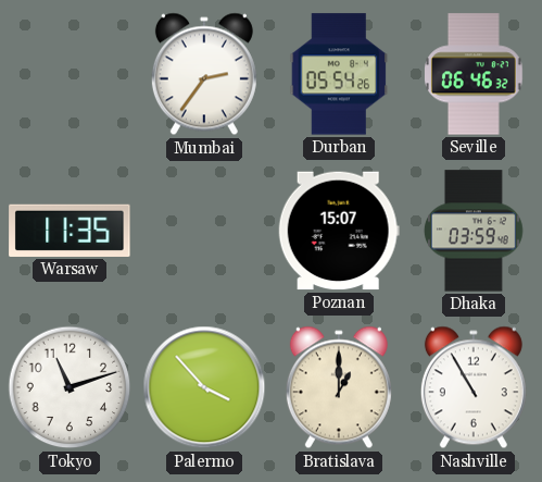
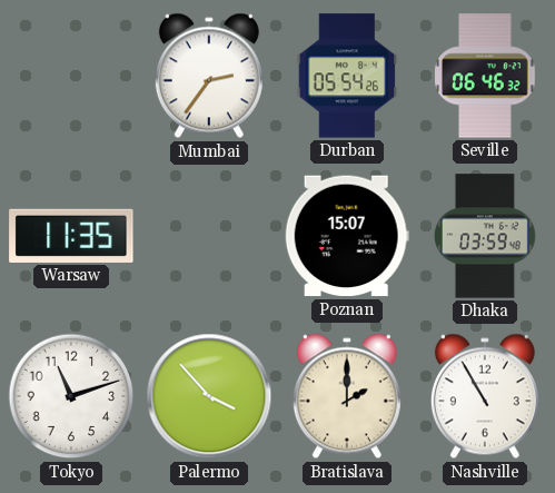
Bratislava: 1:00 -> 2:00
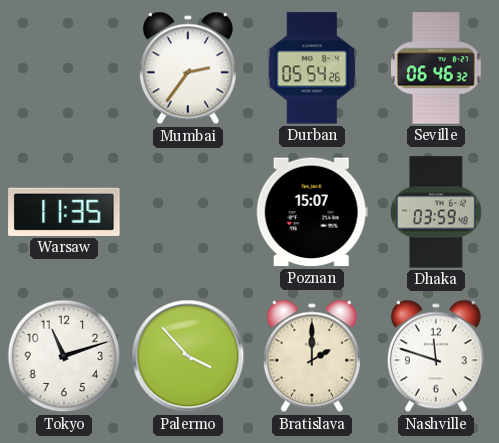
Nashville: 10:55 -> 11:48
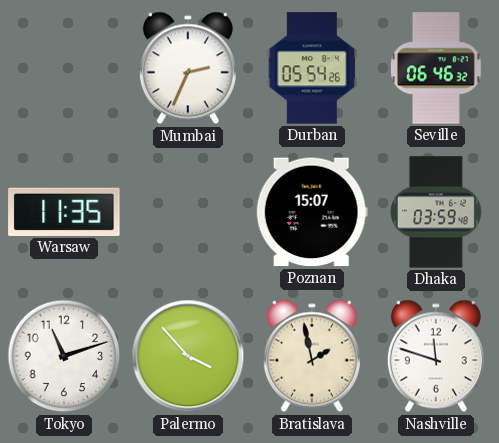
Mumbai: 2:36 -> 2:34
Bratislava: 2:00 -> 1:58
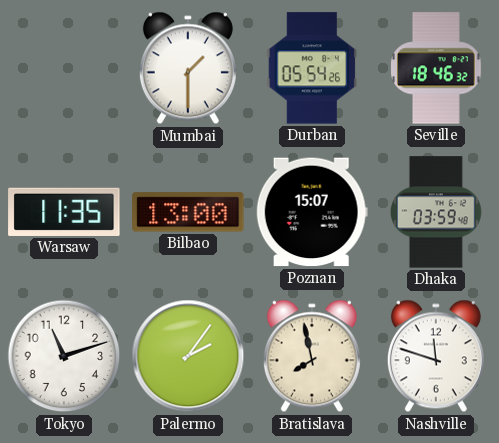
Mumbai: 2:34 -> 1:30
Seville: 06:46 -> 18:46
Bilbao: none -> 13:00
Palermo: 3:53 -> 2:06
Bratislava: 1:58 -> 7:58
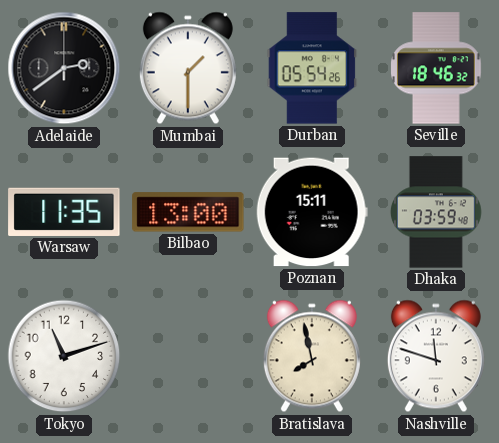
Adelaide: none -> 2:39
Poznan: 15:07 -> 15:11
Palermo: 2:06 -> none
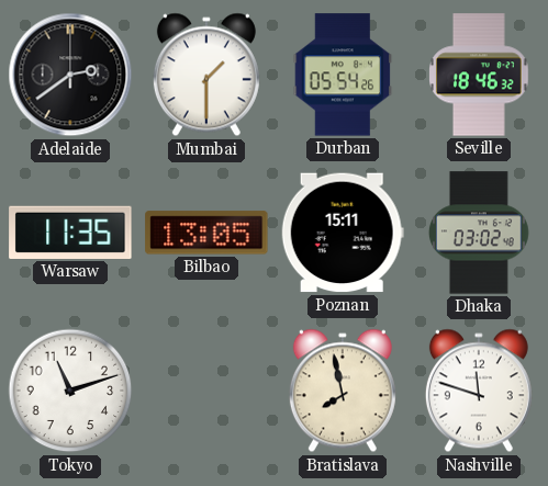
Bilbao: 13:00 -> 13:05
Dhaka: 03:59 -> 03:02
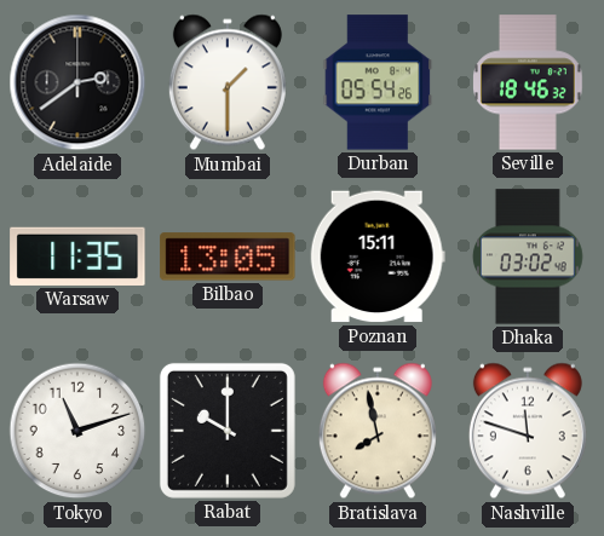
Rabat: none -> 10:00
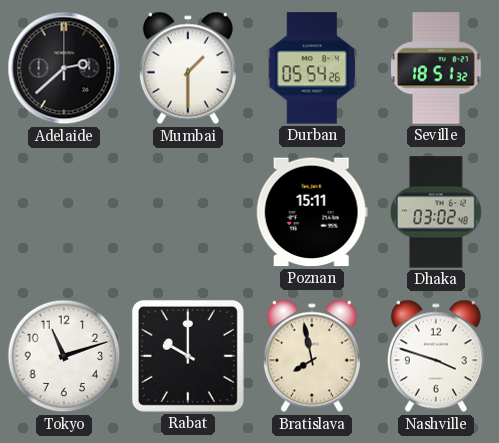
Adelaide: 2:39 -> 2:38
Seville: 18:46 -> 18:51
Warsaw: 11:35 -> none
Bilbao: 13:05 -> none
Nashville: 11:48 -> 3:48
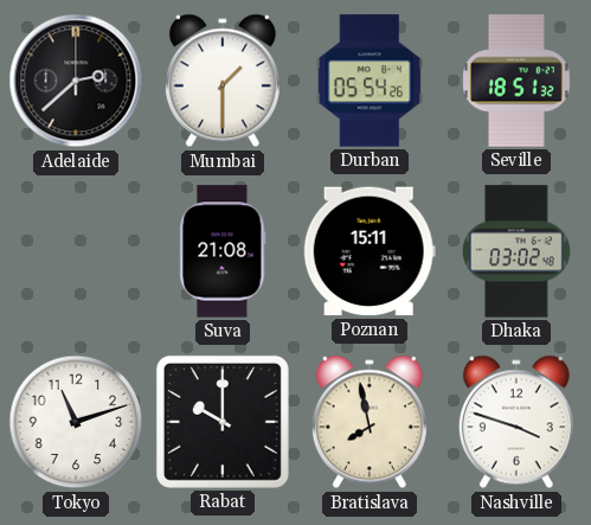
Suva: none -> 21:08
